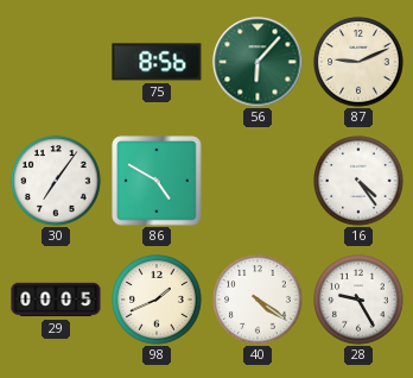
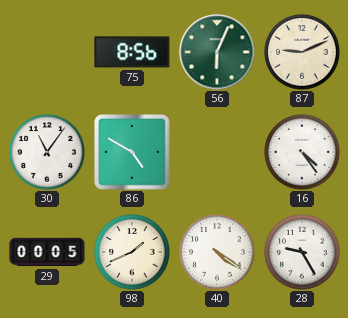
56: 6:07 -> 6:04
30: 7:06 -> 11:06
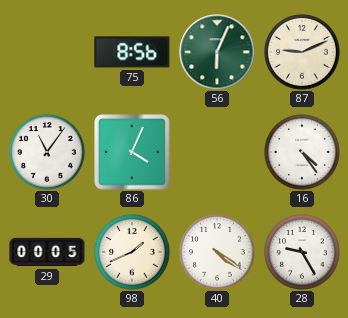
86: 4:50 -> 4:04
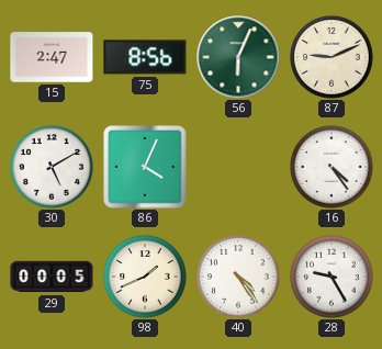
15: none -> 2:47
30: 11:06 -> 5:10
40: 4:21 -> 4:24
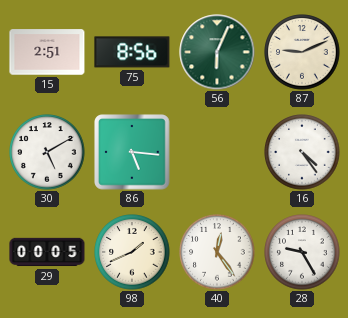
15: 2:47 -> 2:51
86: 4:04 -> 5:16
40: 4:24 -> 12:24
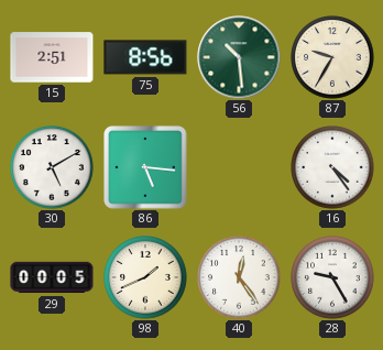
56: 6:04 -> 10:29
87: 9:11 -> 9:35
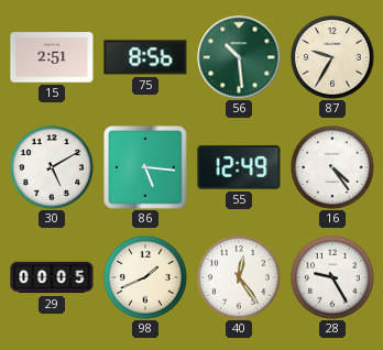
55: none -> 12:49
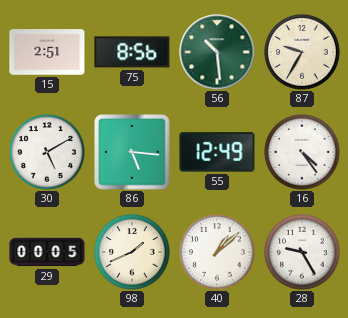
40: 12:24 -> 1:08
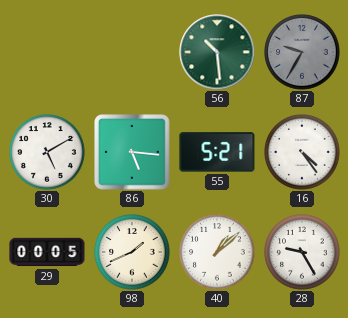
15: 2:51 -> none
75: 8:56 -> none
87 dial: cream -> grey
55: 12:49 -> 5:21
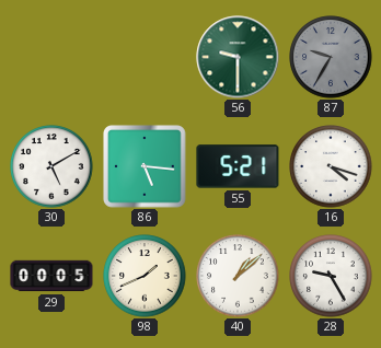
56: 10:29 -> 9:30
16: 4:24 -> 4:18
